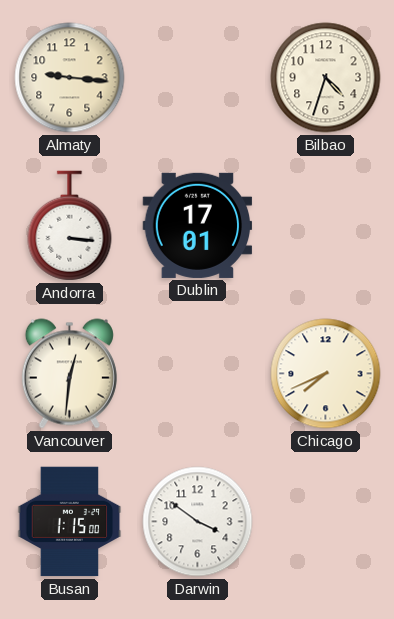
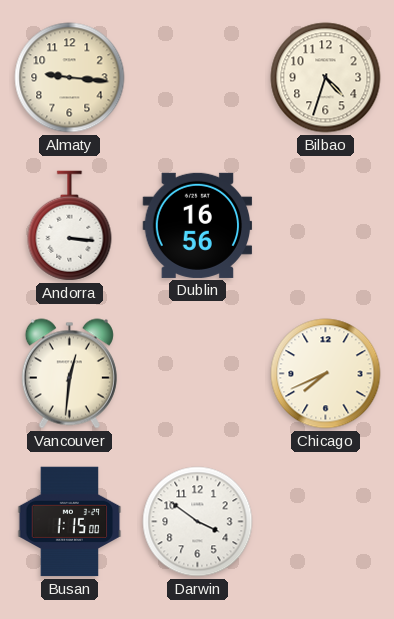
Dublin: 17:01 -> 16:56
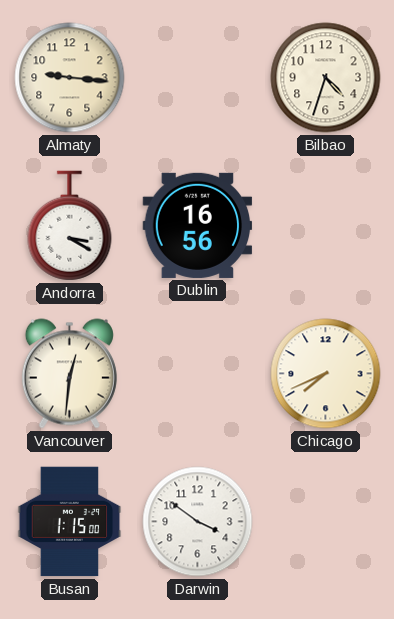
Andorra: 3:16 -> 3:20
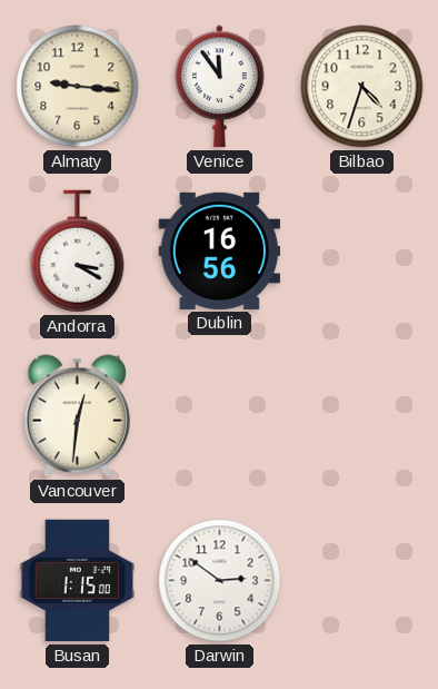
Venice: none -> 11:54
Chicago: 7:41 -> none
Darwin: 3:51 -> 2:51
